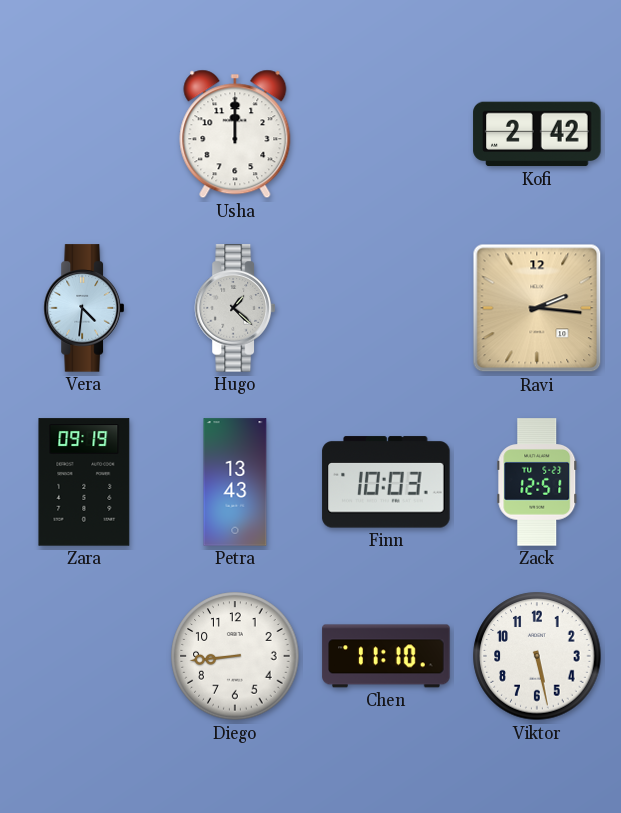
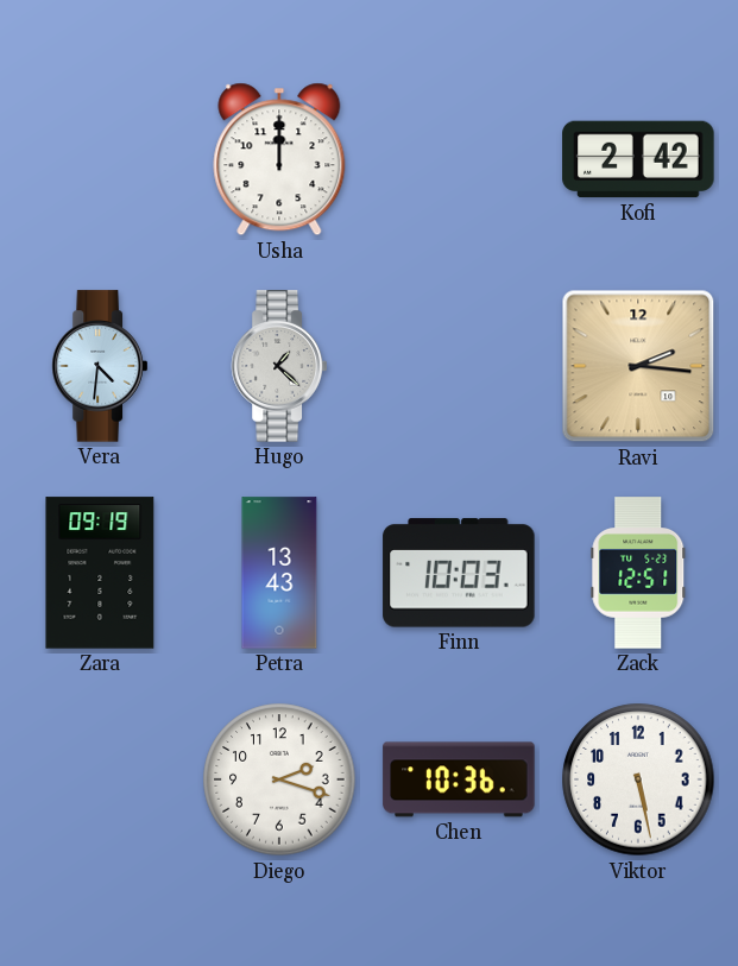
Diego: 8:44 -> 2:18
Chen: 11:10 -> 10:36
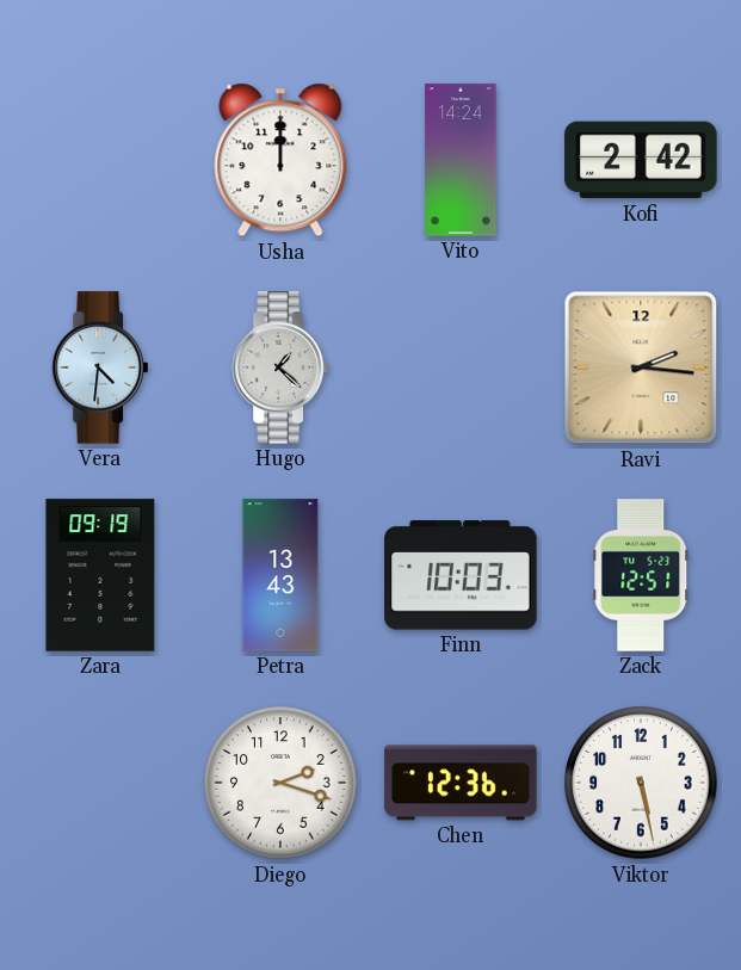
Vito: none -> 14:24
Chen: 10:36 -> 12:36
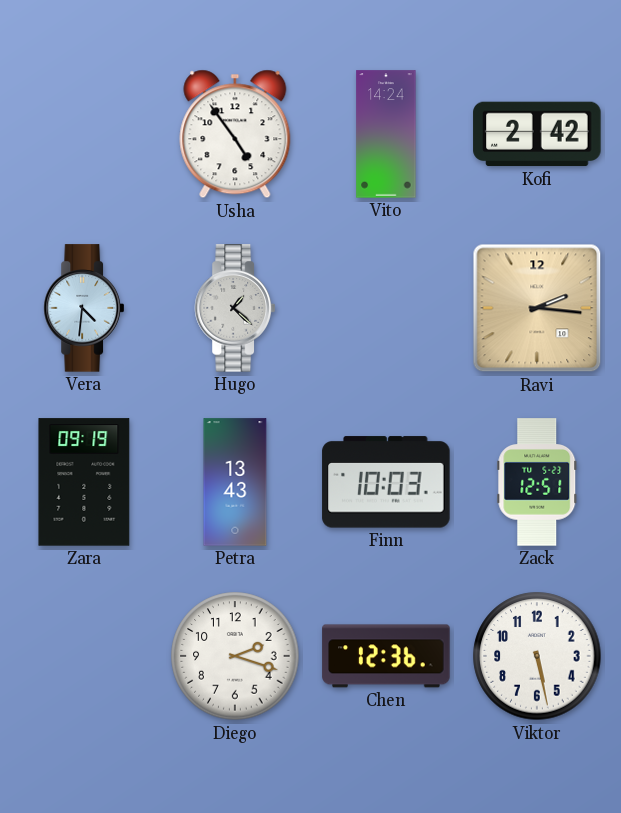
Usha: 12:00 -> 4:54
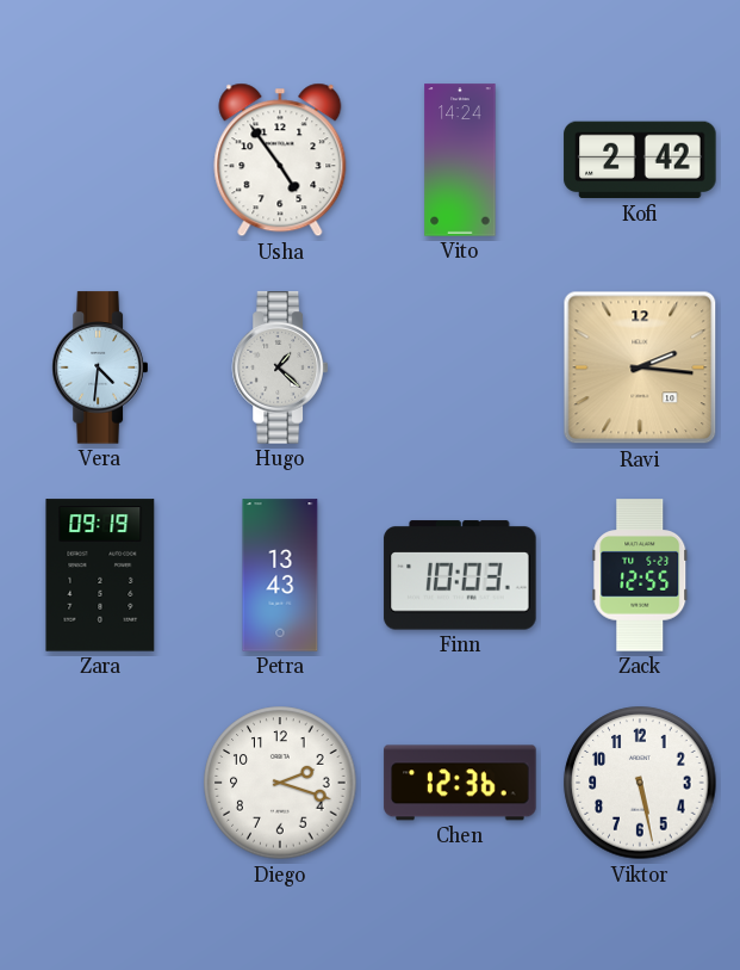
Zack: 12:51 -> 12:55
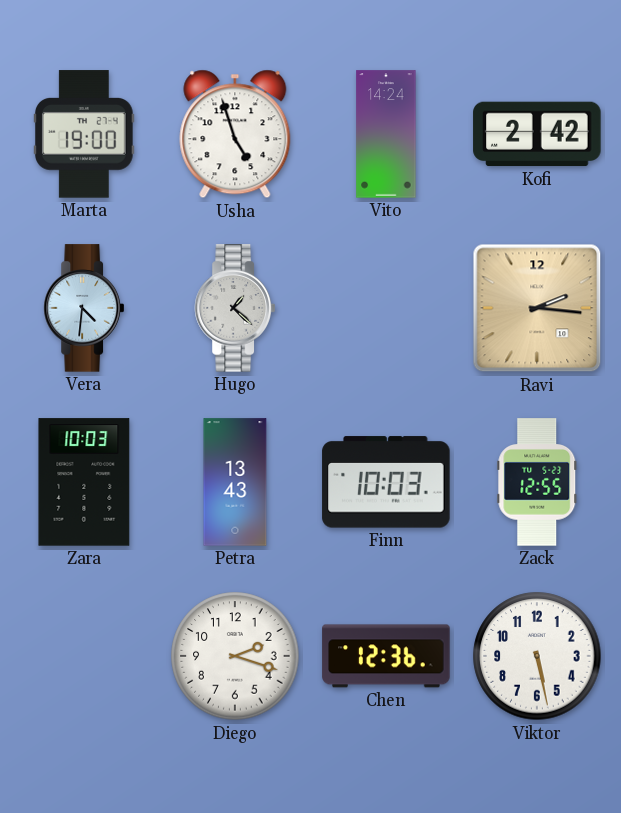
Marta: none -> 19:00
Usha: 4:54 -> 4:57
Zara: 09:19 -> 10:03
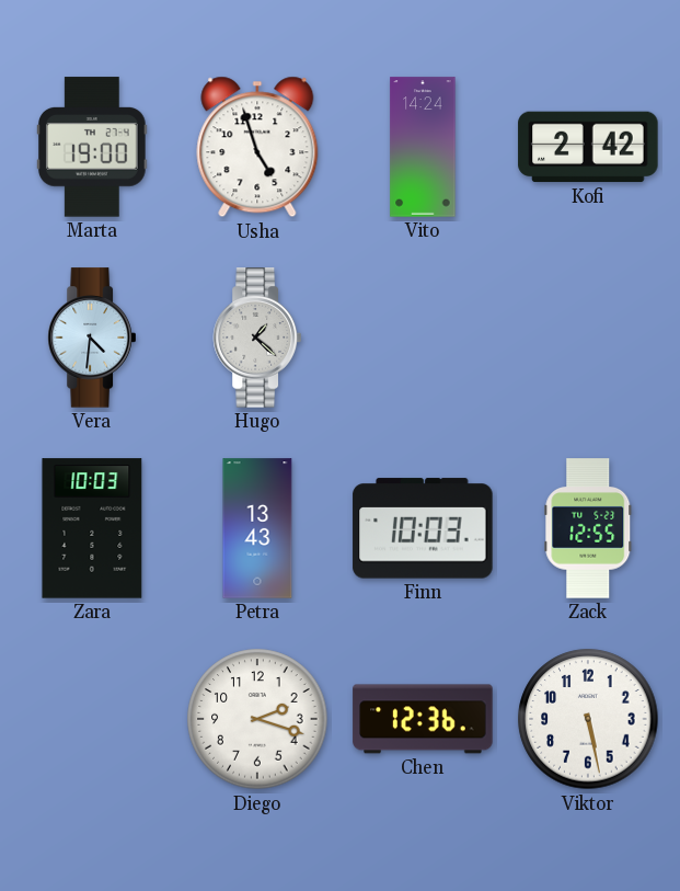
Ravi: 2:16 -> none
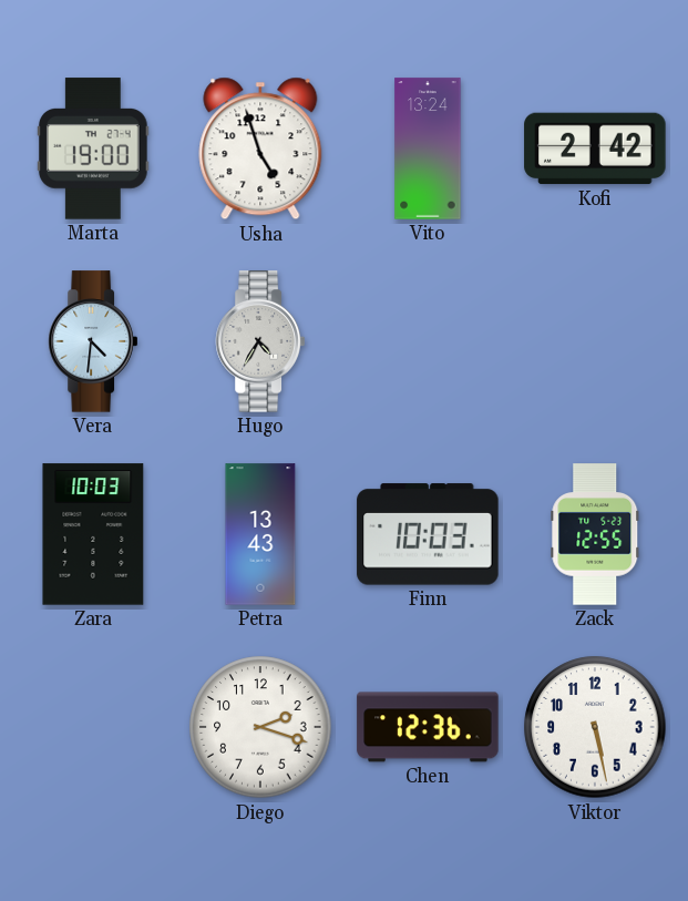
Vito: 14:24 -> 13:24
Hugo: 1:22 -> 4:35
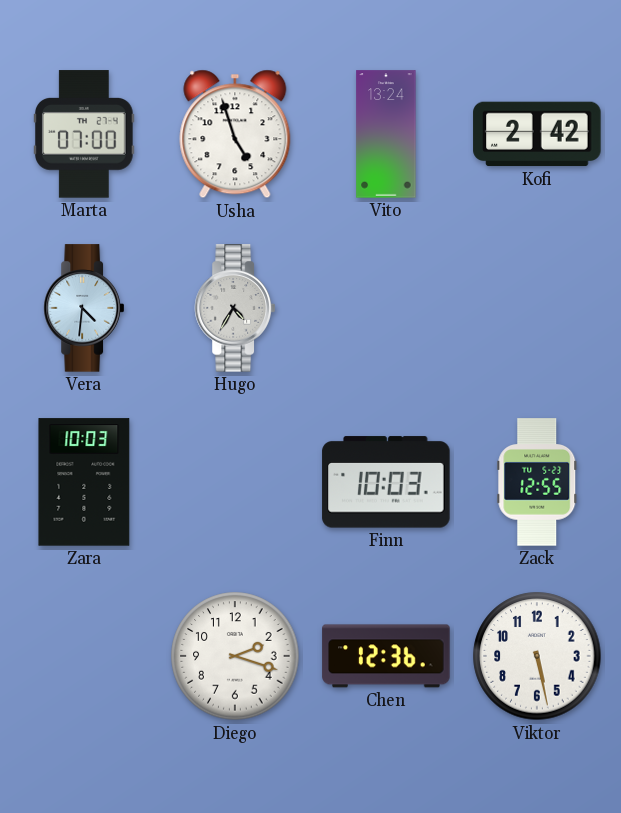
Marta: 19:00 -> 07:00
Petra: 13:43 -> none
